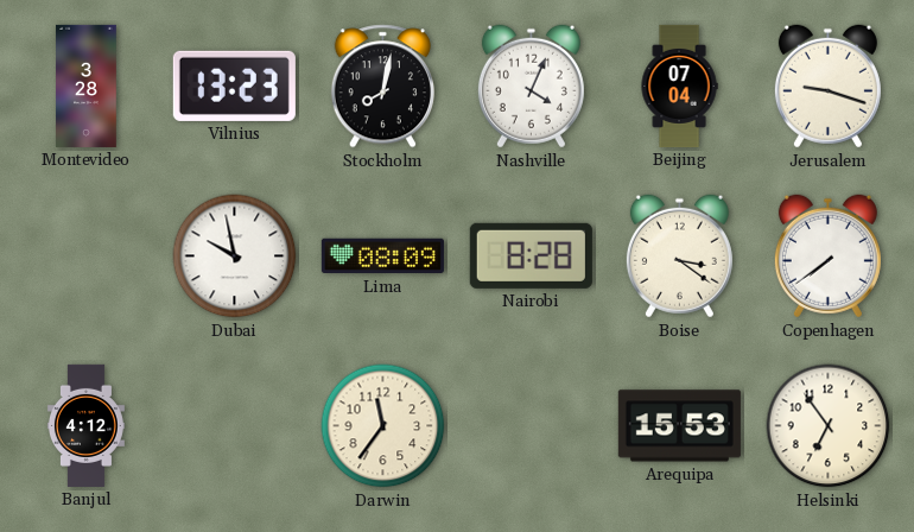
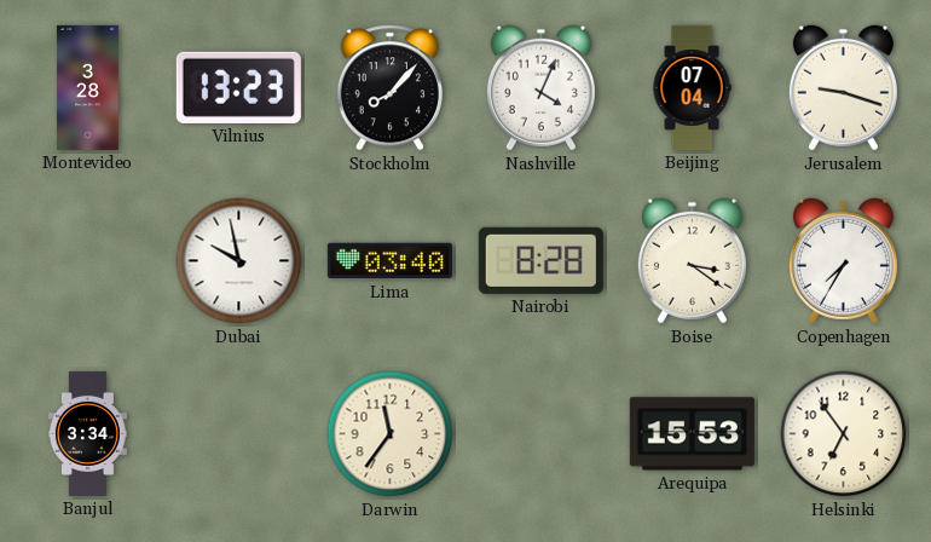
Stockholm: 8:02 -> 8:07
Lima: 08:09 -> 03:40
Copenhagen: 7:39 -> 7:35
Banjul: 4:12 -> 3:34
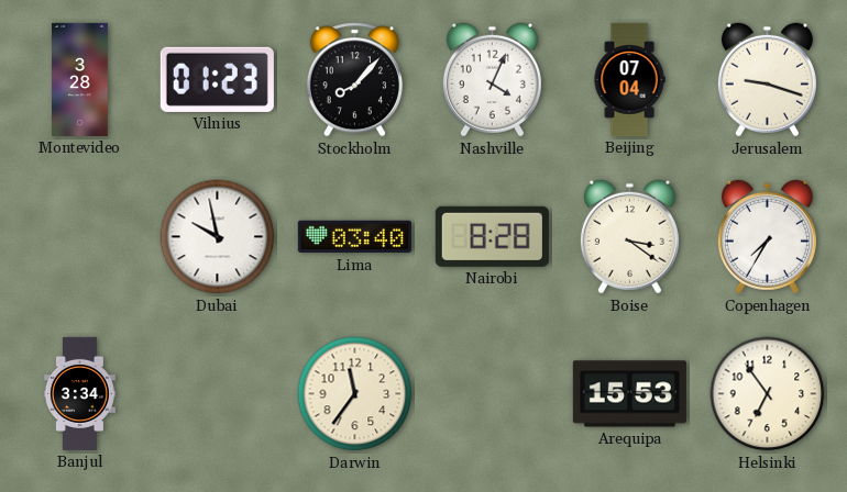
Vilnius: 13:23 -> 01:23
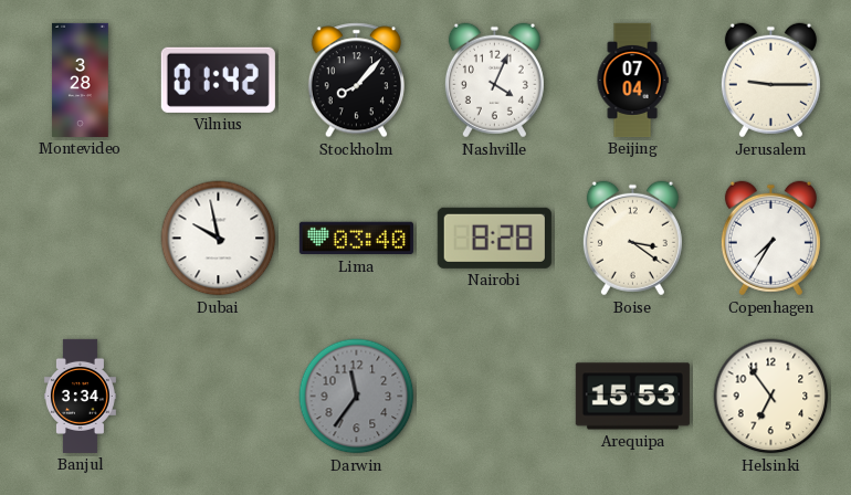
Vilnius: 01:23 -> 01:42
Jerusalem: 9:18 -> 9:15
Darwin dial: cream -> grey
